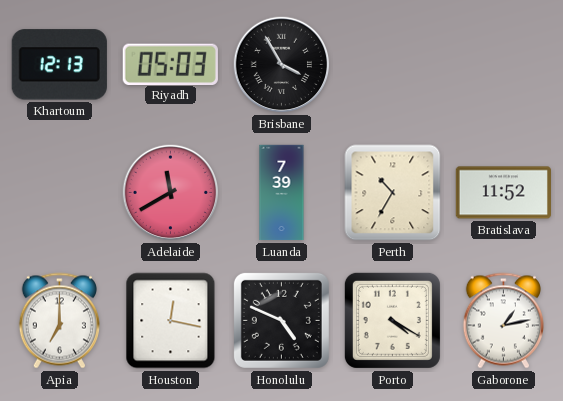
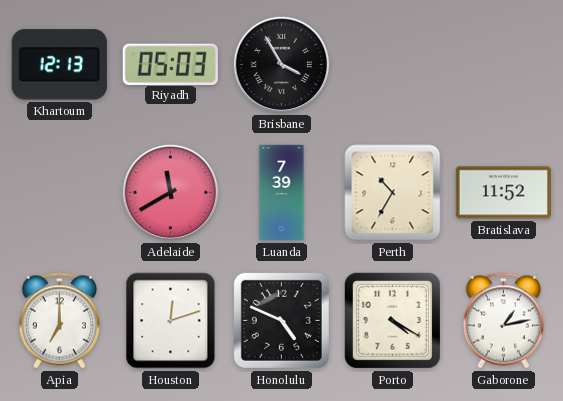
Houston: 12:17 -> 12:12
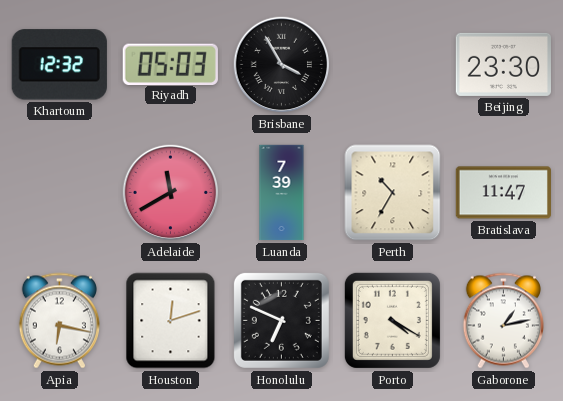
Khartoum: 12:13 -> 12:32
Beijing: none -> 23:30
Bratislava: 11:52 -> 11:47
Apia: 7:00 -> 6:17
Honolulu: 4:49 -> 6:49
